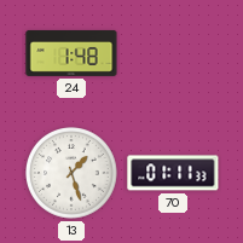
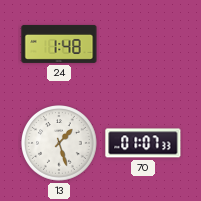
70: 01:11 -> 01:07
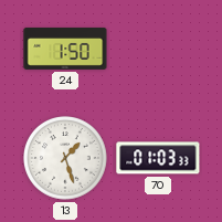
24: 1:48 -> 1:50
70: 01:07 -> 01:03
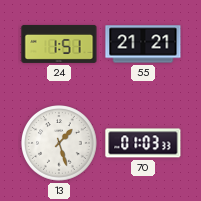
24: 1:50 -> 1:51
55: none -> 21:21
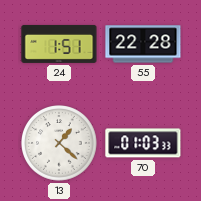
55: 21:21 -> 22:28
13: 1:27 -> 1:22
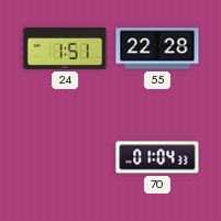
13: 1:22 -> none
70: 01:03 -> 01:04
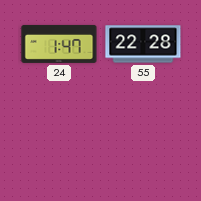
24: 1:51 -> 1:47
70: 01:04 -> none
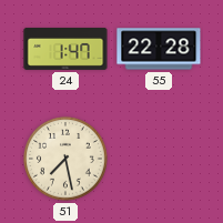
51: none -> 7:28
